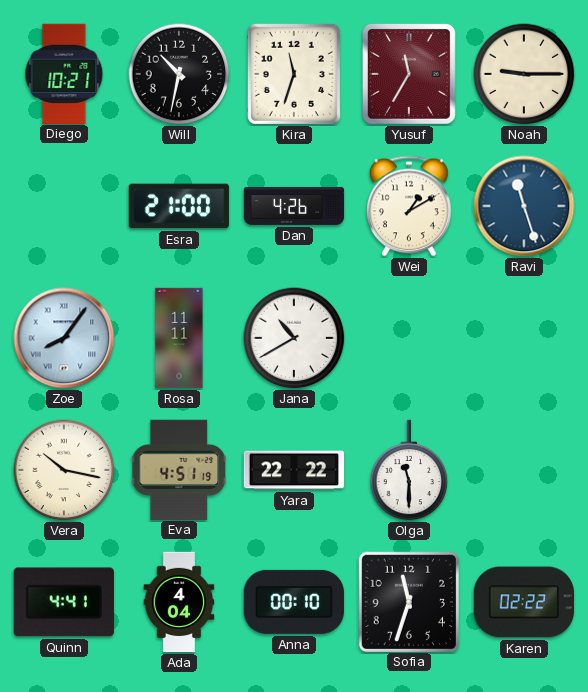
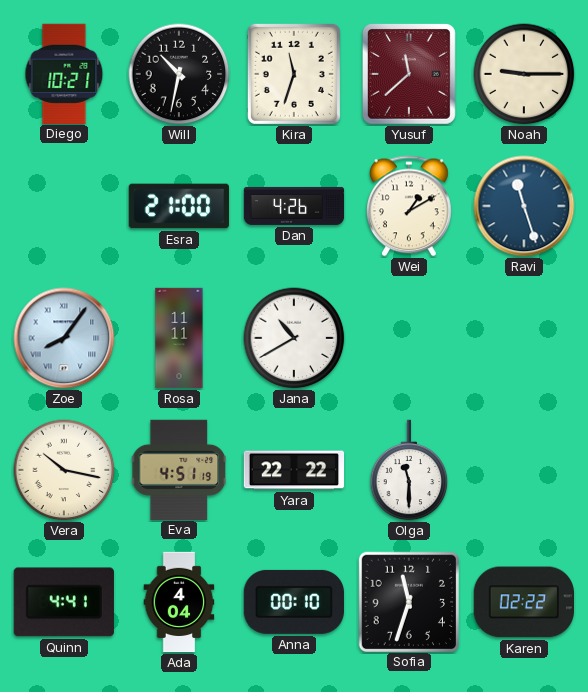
Yusuf: 11:35 -> 11:38
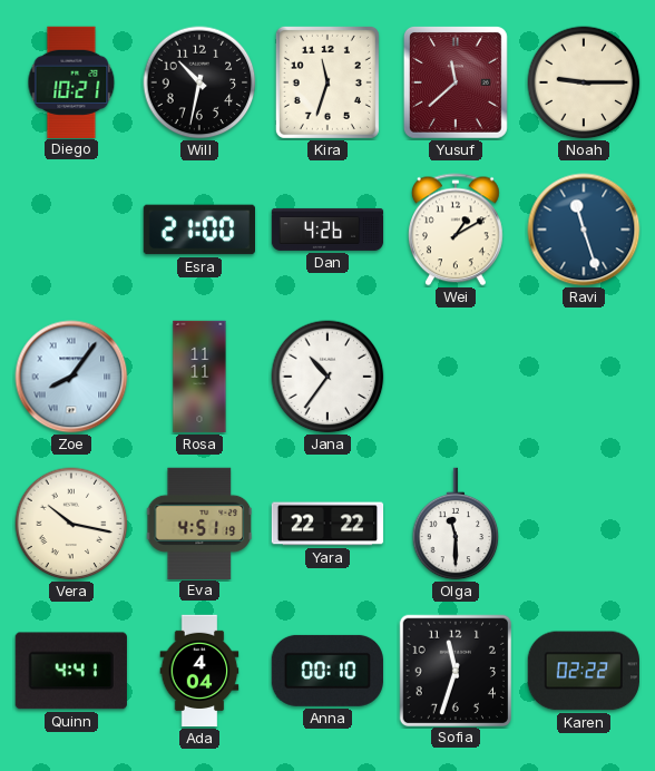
Jana: 10:40 -> 10:36
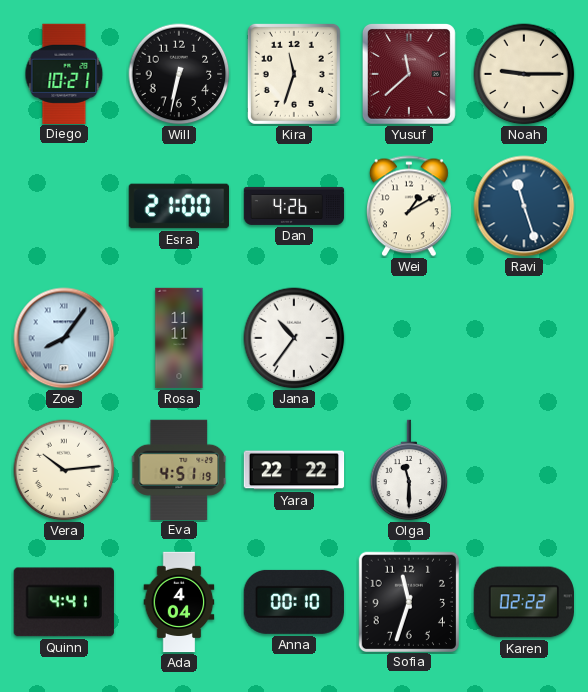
Will: 10:32 -> 6:32
Vera: 10:17 -> 10:14
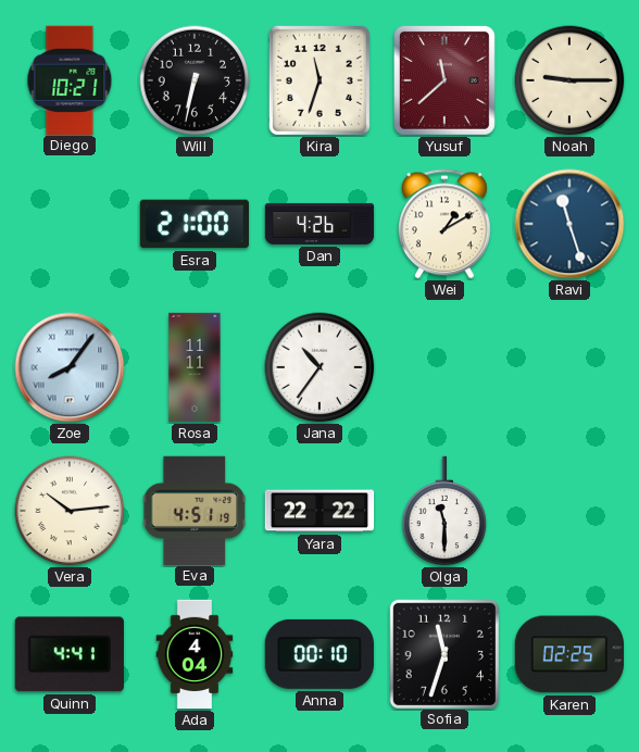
Karen: 02:22 -> 02:25
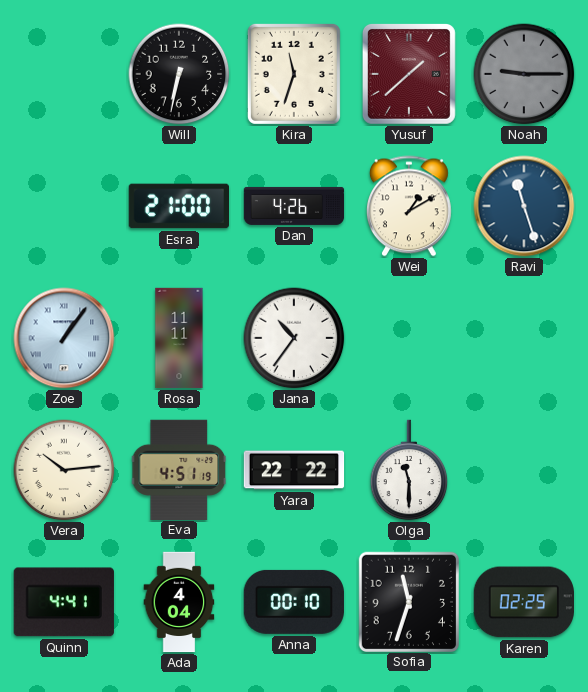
Diego: 10:21 -> none
Yusuf: 11:38 -> 1:38
Noah dial: cream -> grey
Zoe: 8:06 -> 1:06
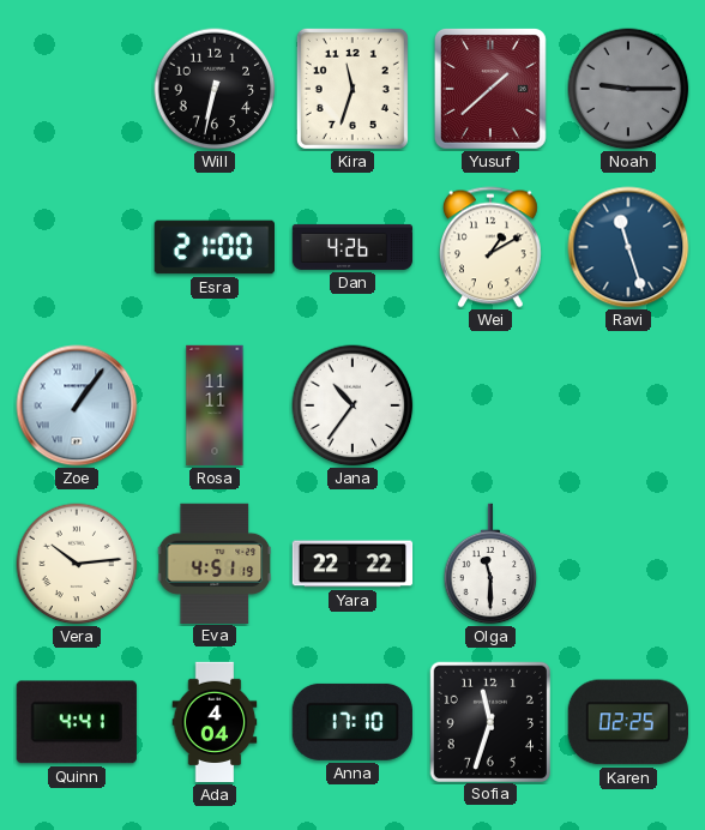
Anna: 00:10 -> 17:10
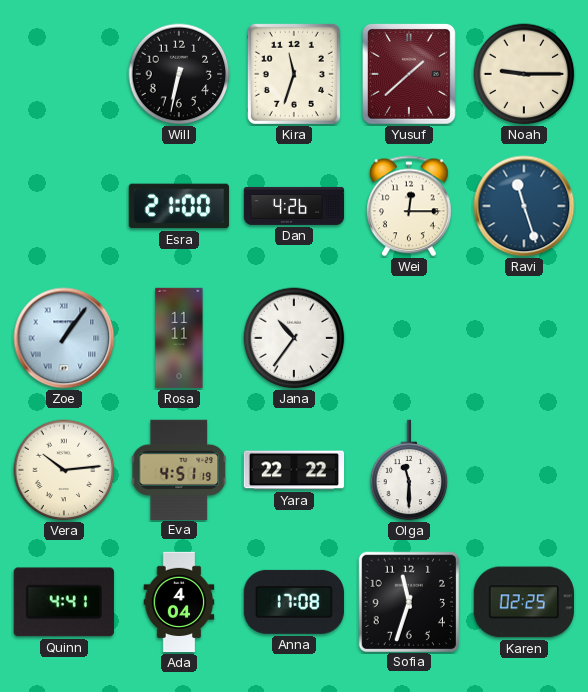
Noah dial: grey -> cream
Wei: 1:10 -> 12:15
Anna: 17:10 -> 17:08
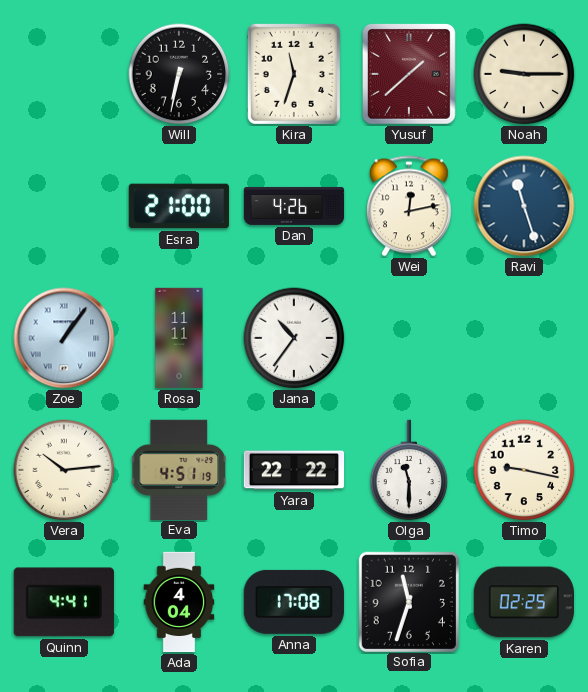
Wei: 12:15 -> 12:13
Timo: none -> 9:17
